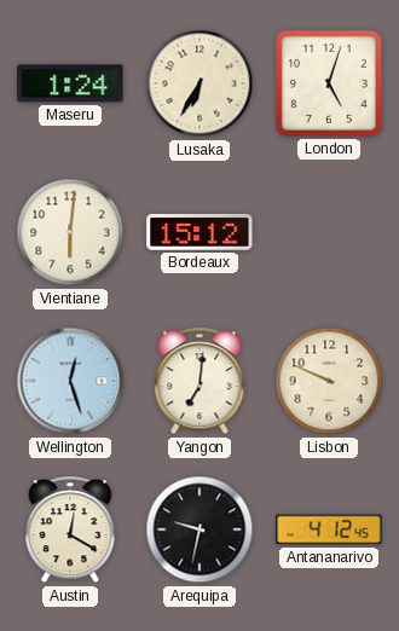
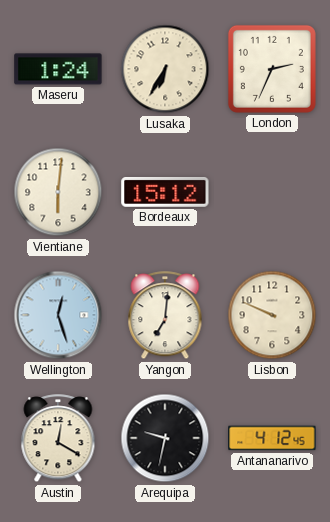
London: 5:03 -> 2:34
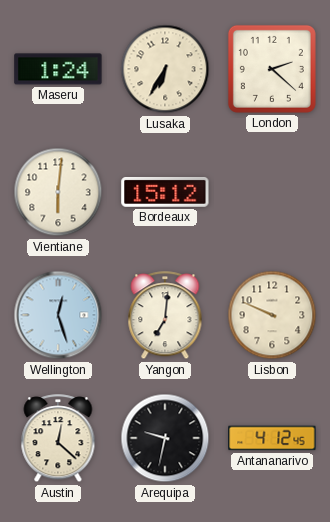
London: 2:34 -> 2:22
Austin: 12:20 -> 12:22
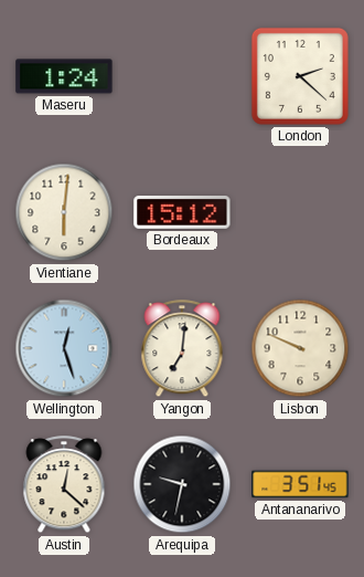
Lusaka: 6:35 -> none
Antananarivo: 4:12 -> 3:51
